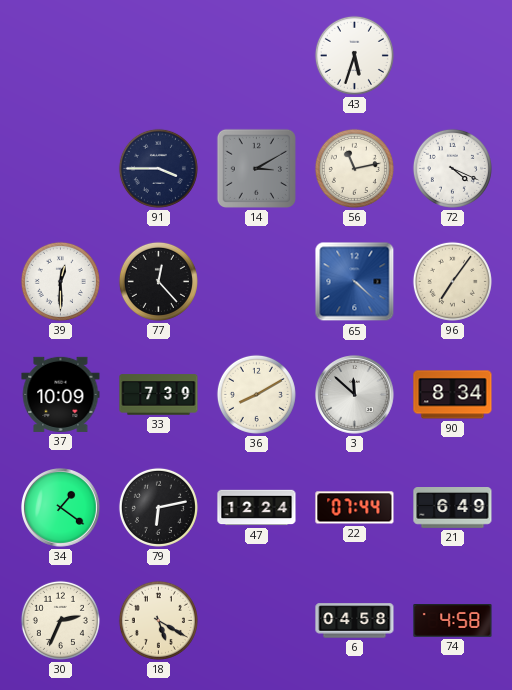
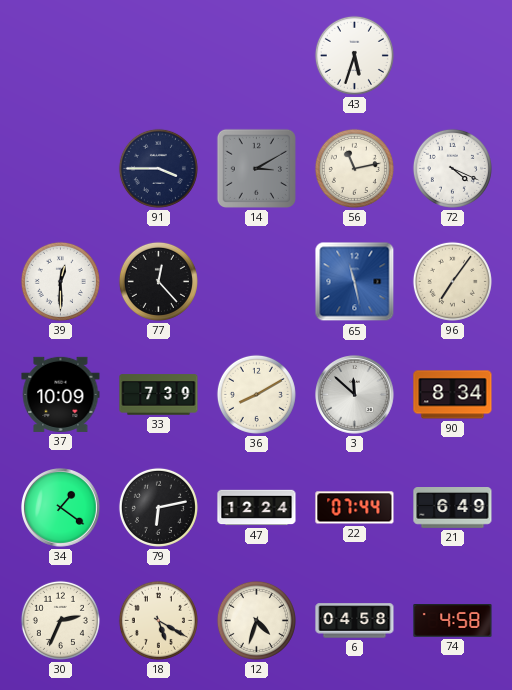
65: 4:22 -> 11:28
12: none -> 4:33
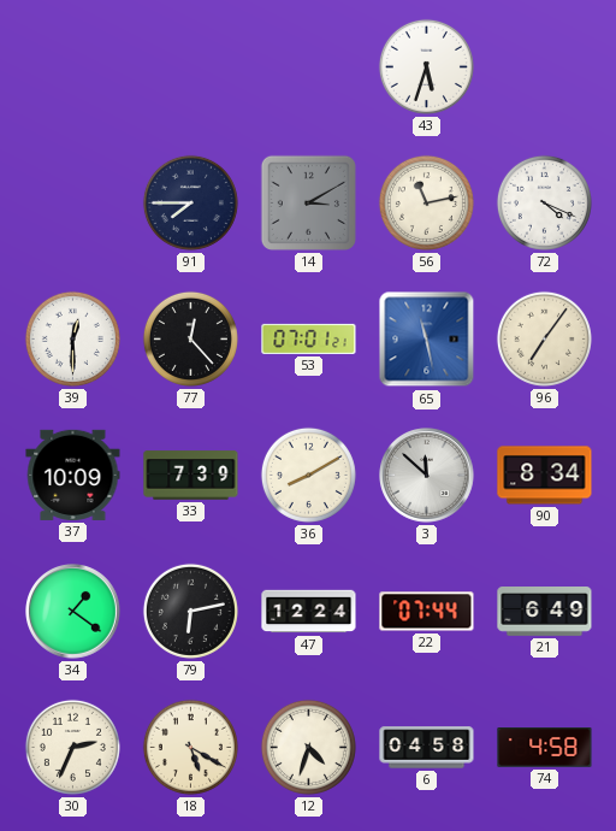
91: 3:45 -> 7:45
53: none -> 07:01
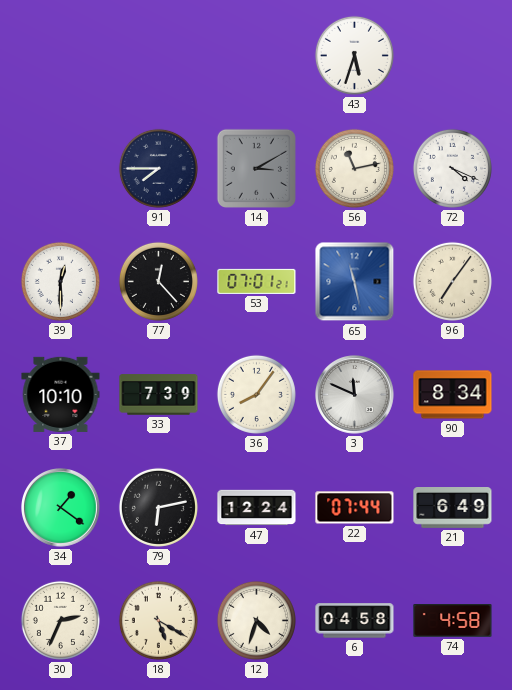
37: 10:09 -> 10:10
36: 8:10 -> 8:06
3: 11:52 -> 11:49
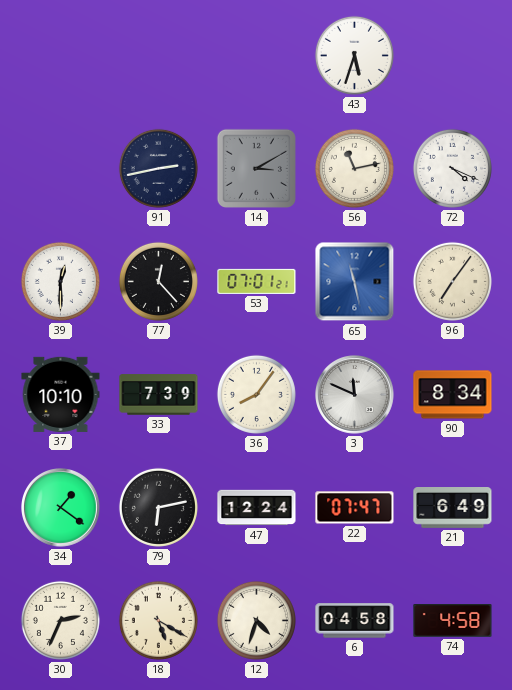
91: 7:45 -> 2:43
22: 07:44 -> 07:47
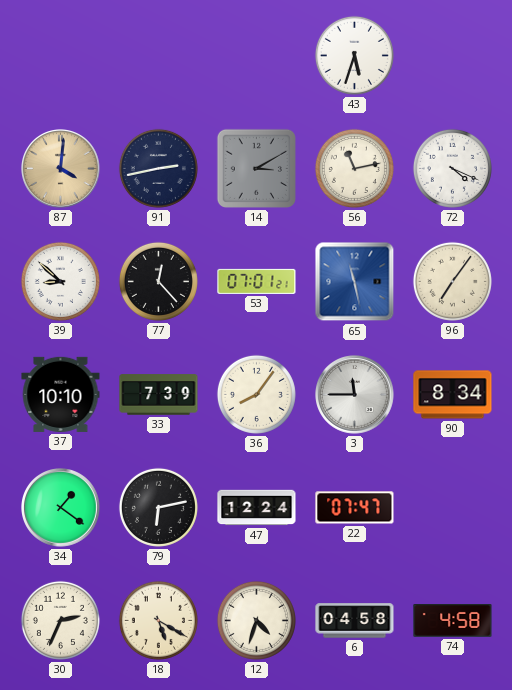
87: none -> 4:01
39: 12:30 -> 8:52
3: 11:49 -> 11:45
21: 6:49 -> none
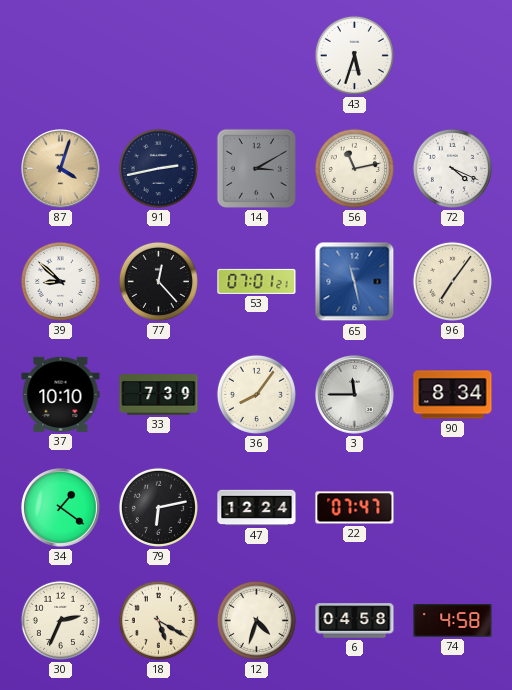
87: 4:01 -> 4:03
